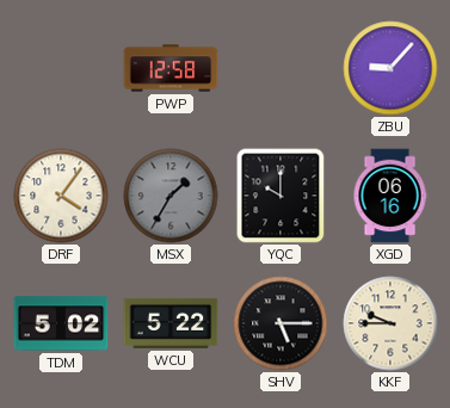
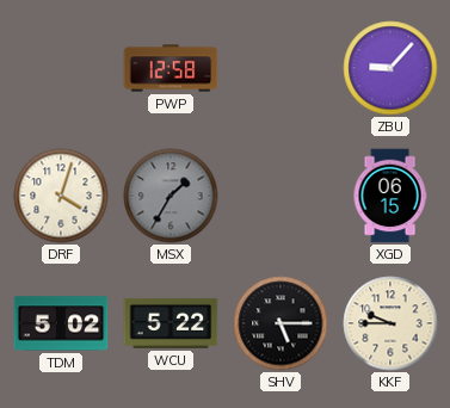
DRF: 4:06 -> 4:03
YQC: 10:00 -> none
XGD: 06:16 -> 06:15
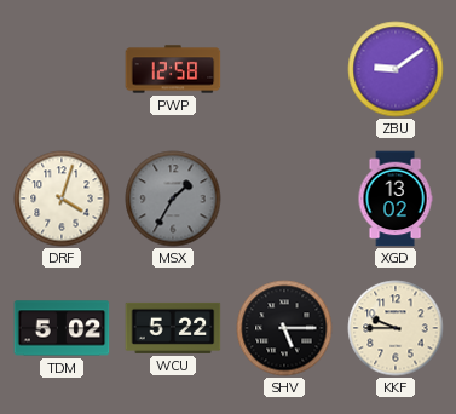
ZBU: 9:07 -> 9:09
XGD: 06:15 -> 13:02
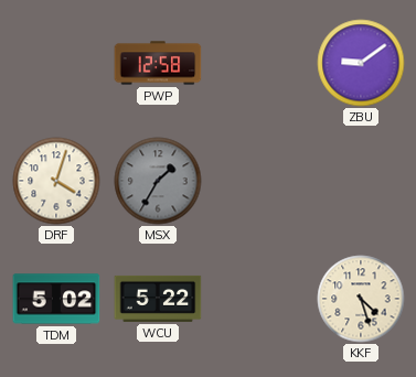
XGD: 13:02 -> none
SHV: 5:15 -> none
KKF: 9:45 -> 4:27
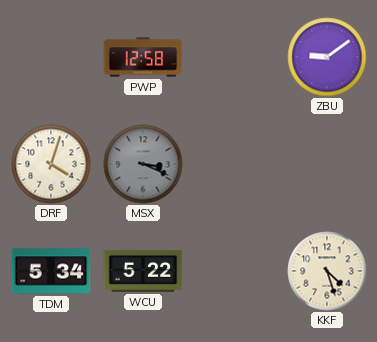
MSX: 1:35 -> 3:19
TDM: 5:02 -> 5:34
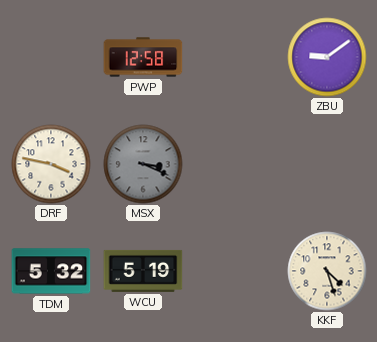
DRF: 4:03 -> 3:47
TDM: 5:34 -> 5:32
WCU: 5:22 -> 5:19
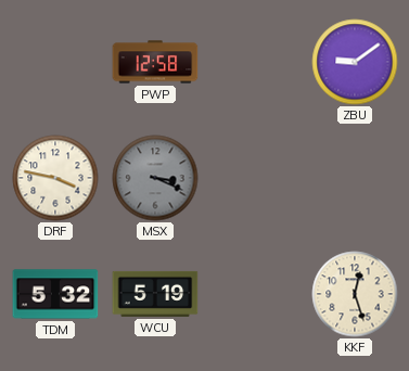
KKF: 4:27 -> 12:27
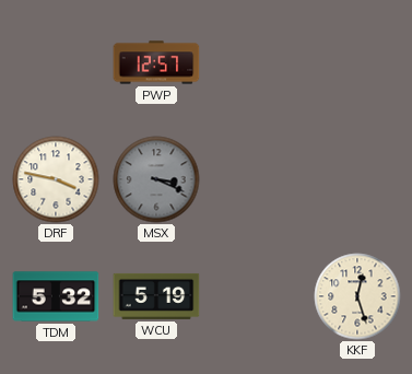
PWP: 12:58 -> 12:57
ZBU: 9:09 -> none
